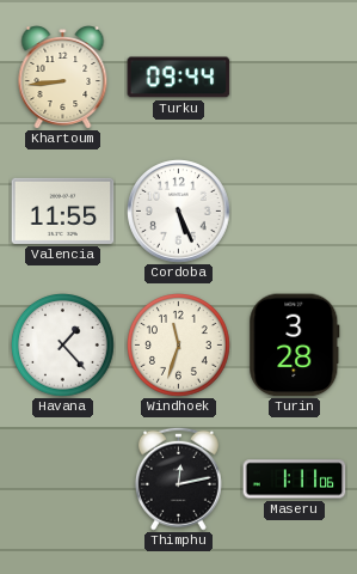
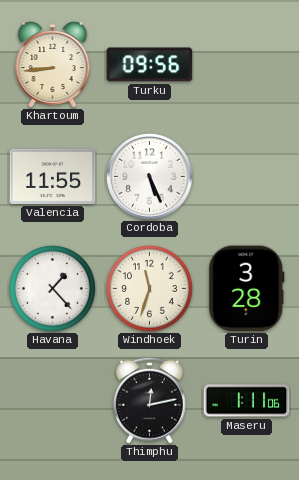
Turku: 09:44 -> 09:56
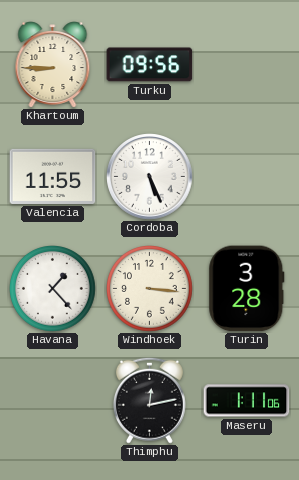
Khartoum: 8:44 -> 8:45
Windhoek: 11:33 -> 3:16
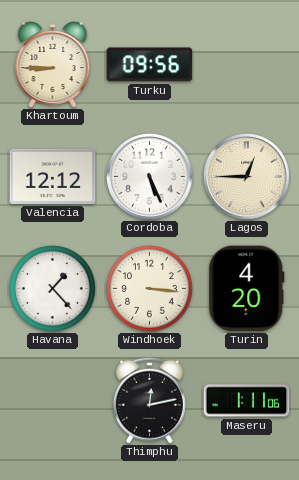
Valencia: 11:55 -> 12:12
Lagos: none -> 12:45
Turin: 3:28 -> 4:20
